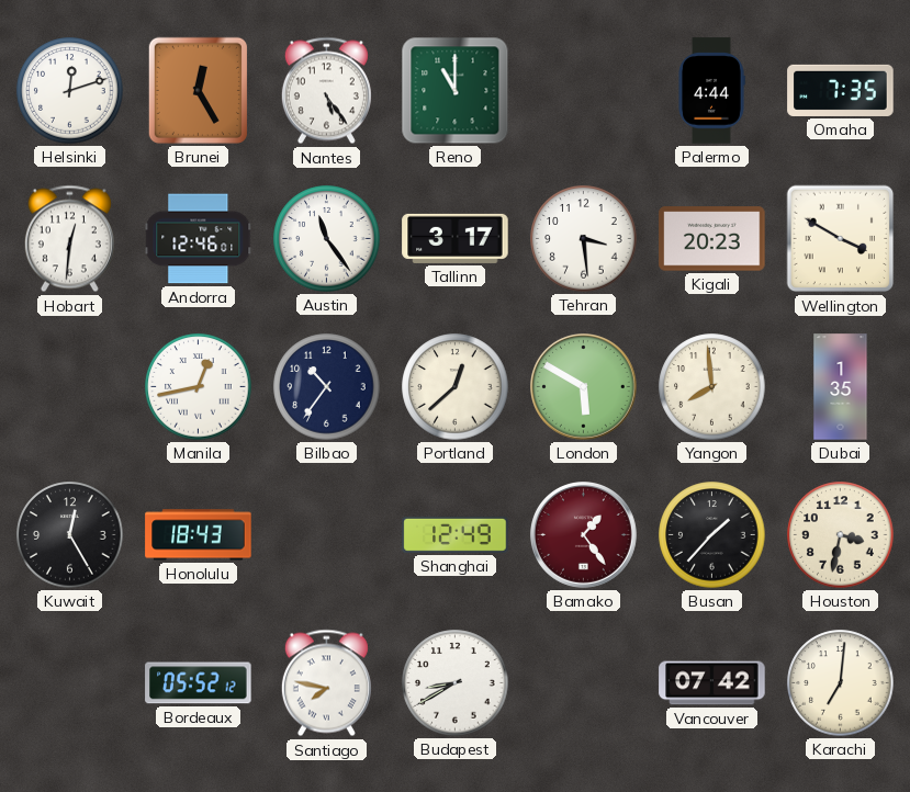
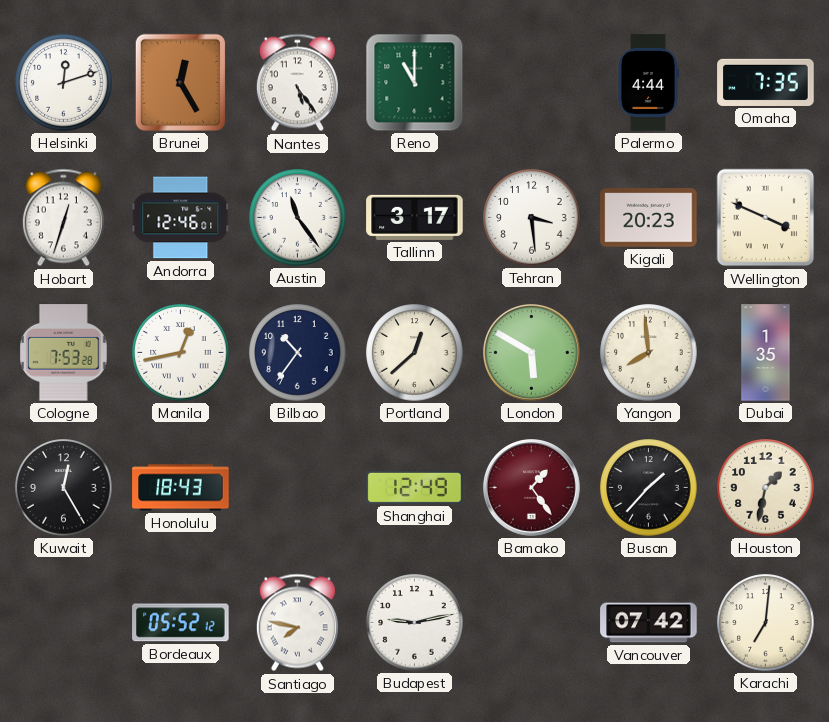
Hobart: 12:31 -> 12:33
Wellington: 3:50 -> 3:49
Cologne: none -> 7:53
Houston: 3:32 -> 1:32
Budapest: 8:40 -> 9:13
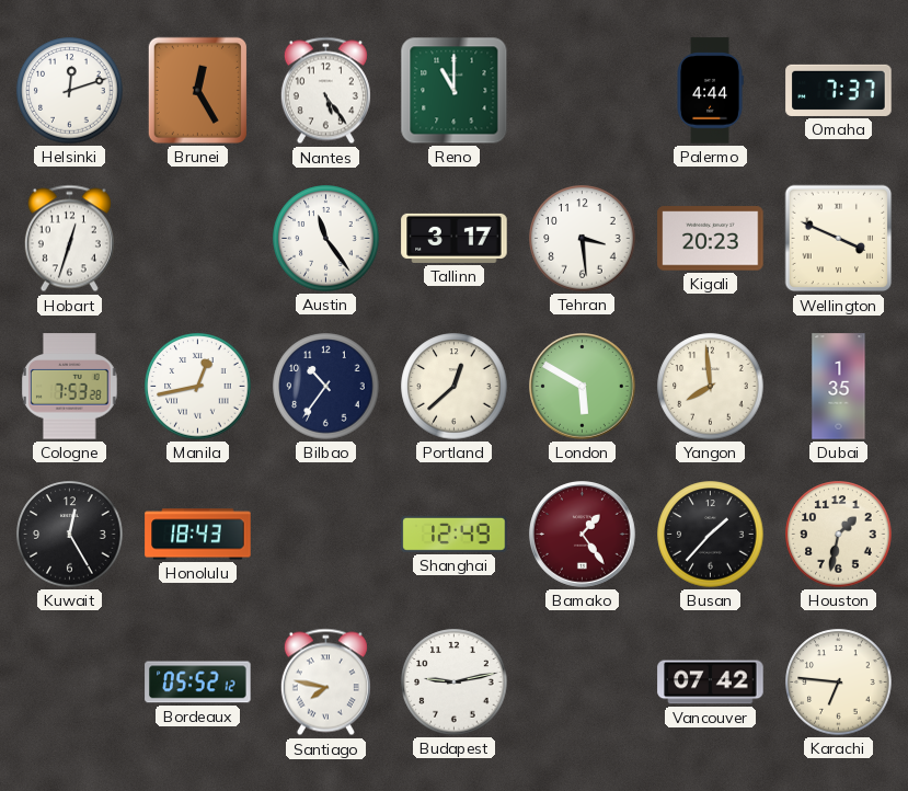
Omaha: 7:35 -> 7:37
Andorra: 12:46 -> none
Karachi: 7:01 -> 6:46
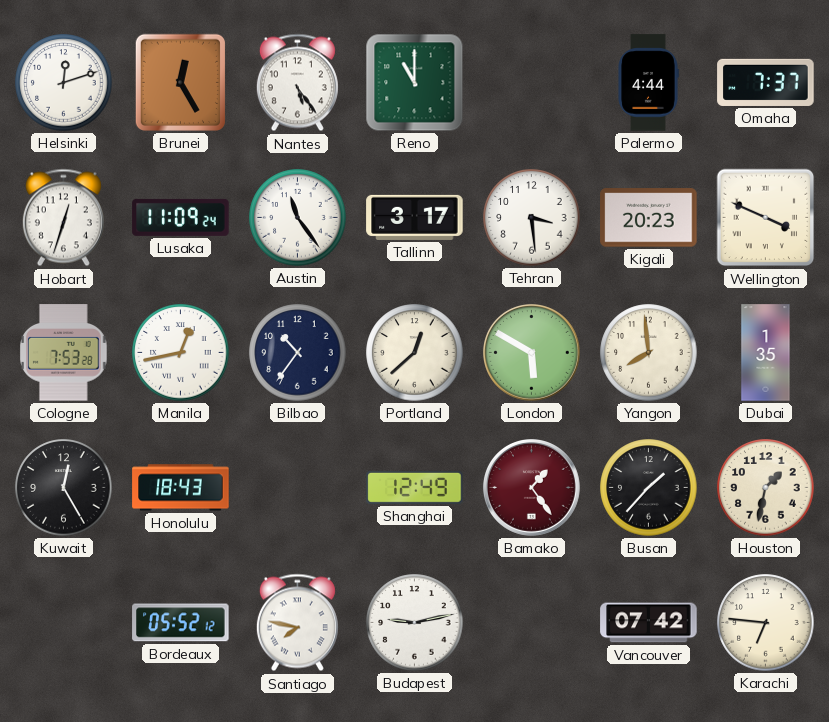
Lusaka: none -> 11:09
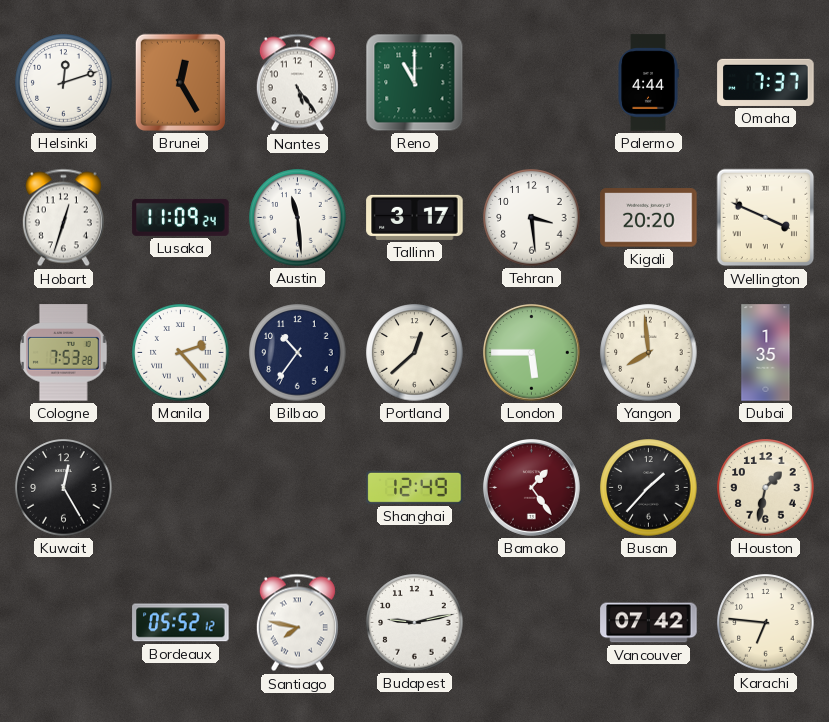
Austin: 11:24 -> 11:29
Kigali: 20:23 -> 20:20
Manila: 12:43 -> 2:23
London: 5:50 -> 5:45
Honolulu: 18:43 -> none
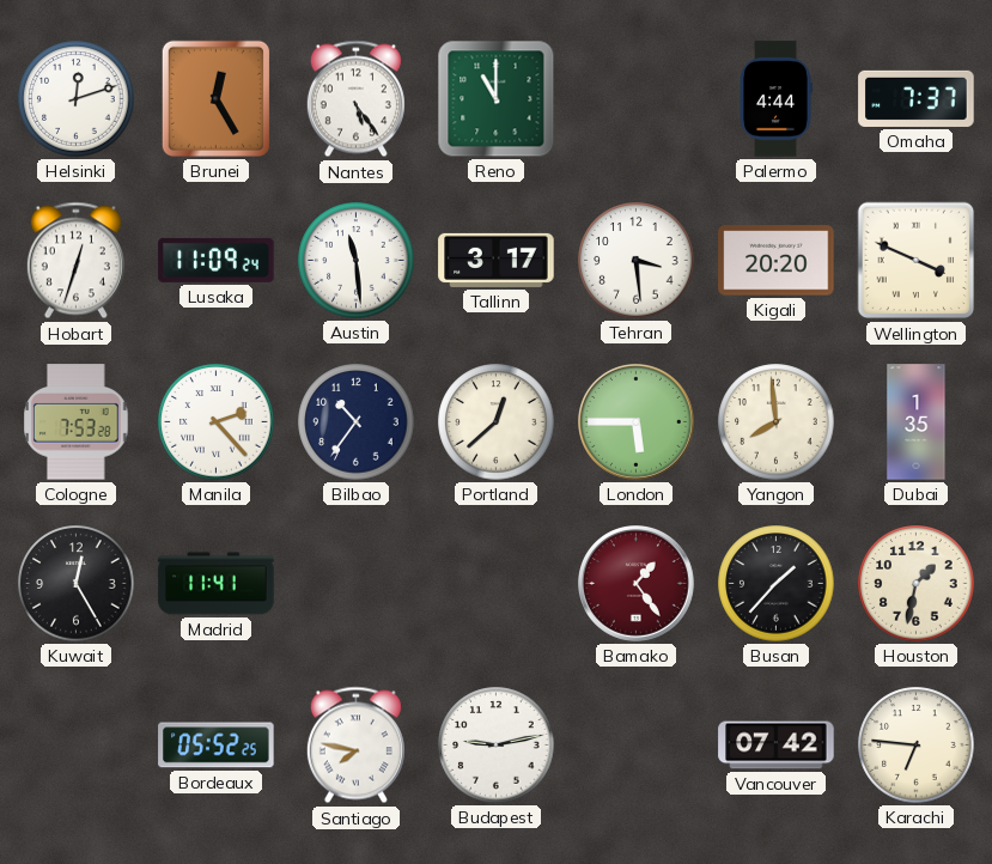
Madrid: none -> 11:41
Shanghai: 12:49 -> none
Bordeaux: 05:52:12 -> 05:52:25
